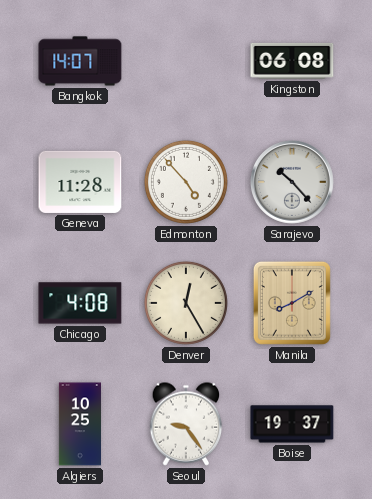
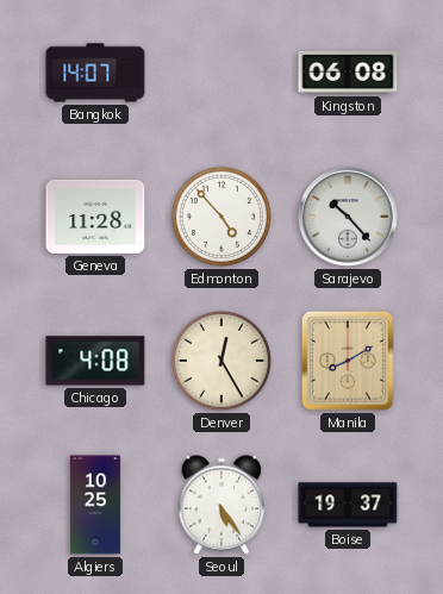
Seoul: 9:24 -> 5:24
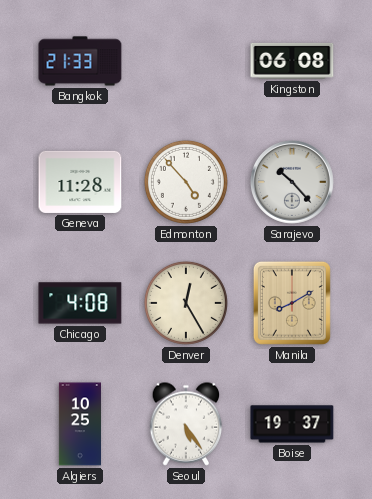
Bangkok: 14:07 -> 21:33
